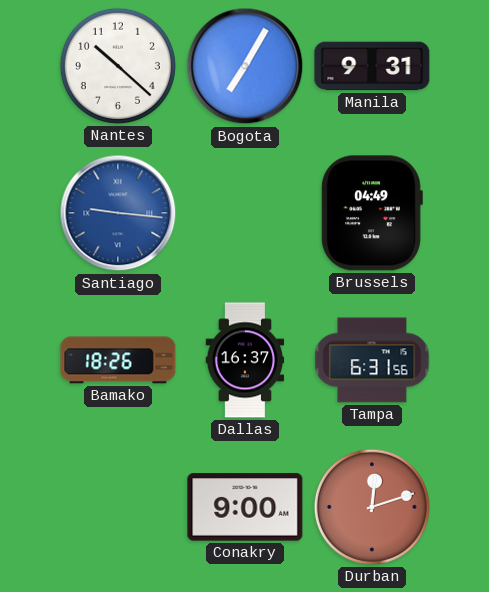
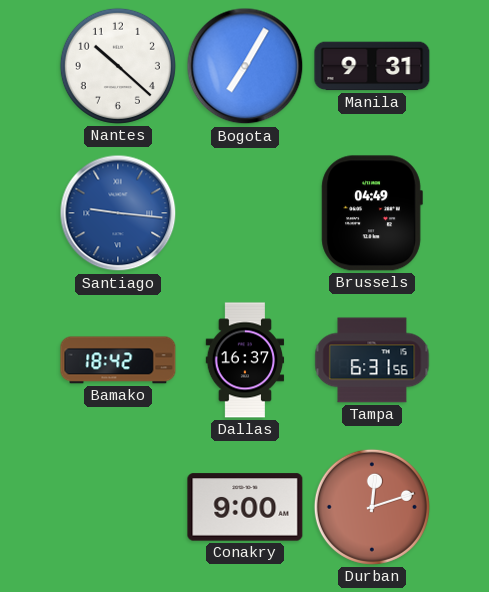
Bamako: 18:26 -> 18:42
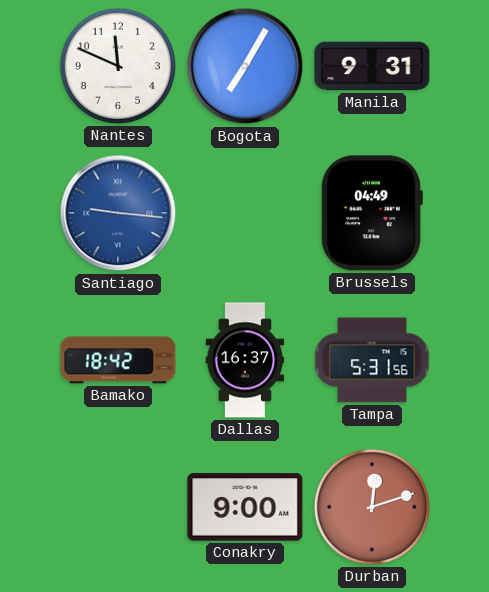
Nantes: 10:22 -> 11:49
Tampa: 6:31 -> 5:31
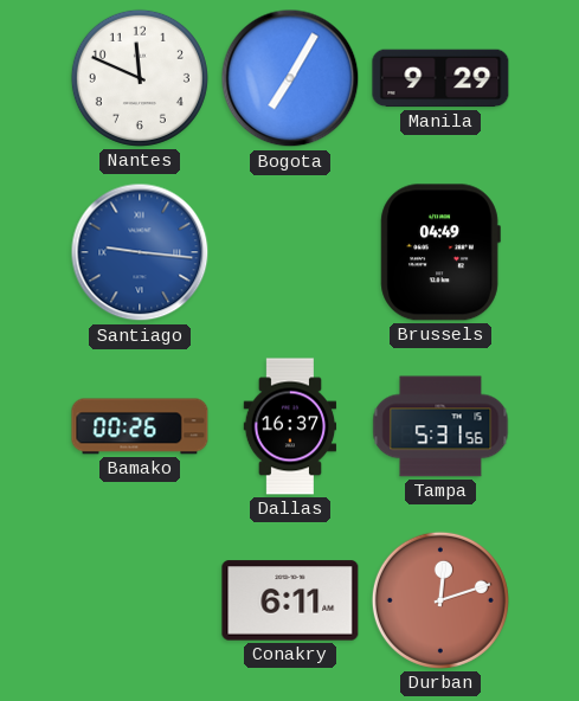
Manila: 9:31 -> 9:29
Bamako: 18:42 -> 00:26
Conakry: 9:00 -> 6:11
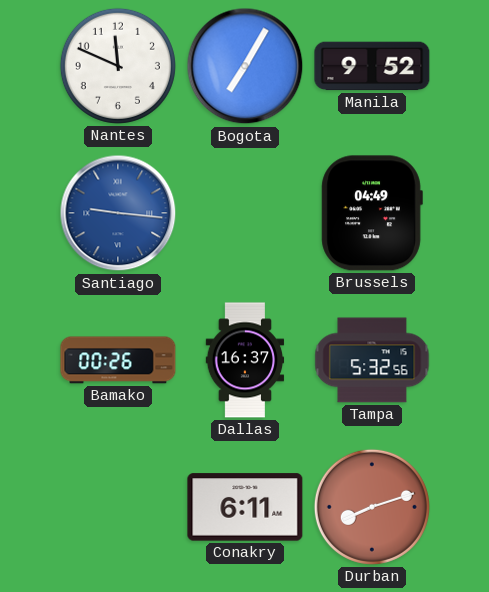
Manila: 9:29 -> 9:52
Tampa: 5:31 -> 5:32
Durban: 12:12 -> 8:12
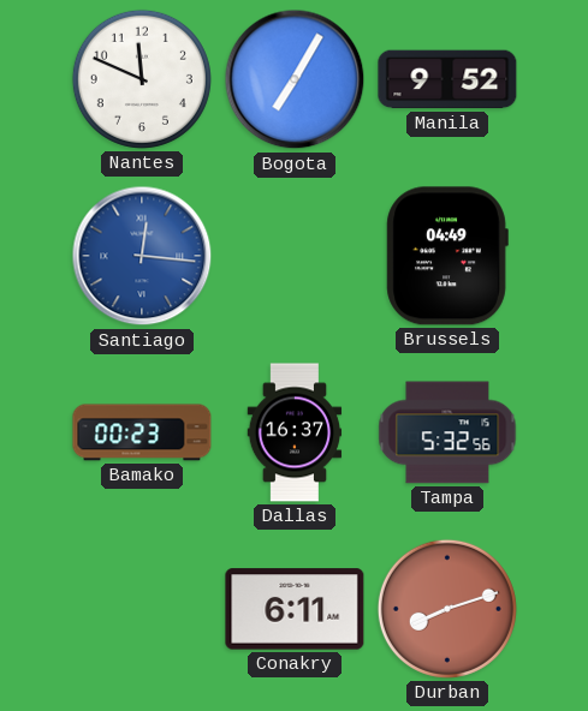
Santiago: 9:16 -> 12:16
Bamako: 00:26 -> 00:23
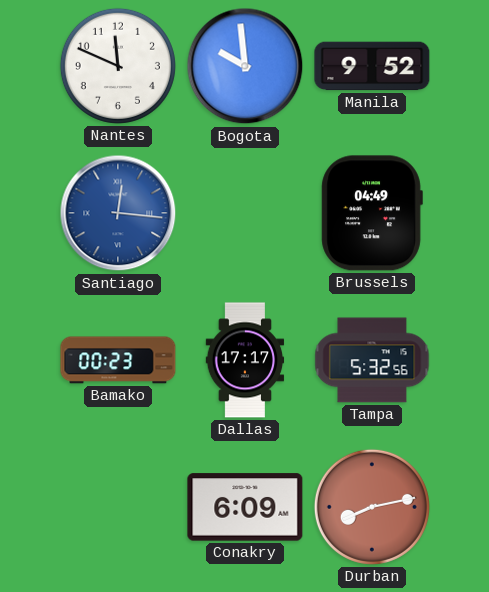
Bogota: 7:05 -> 9:59
Dallas: 16:37 -> 17:17
Conakry: 6:11 -> 6:09
Durban: 8:12 -> 8:13
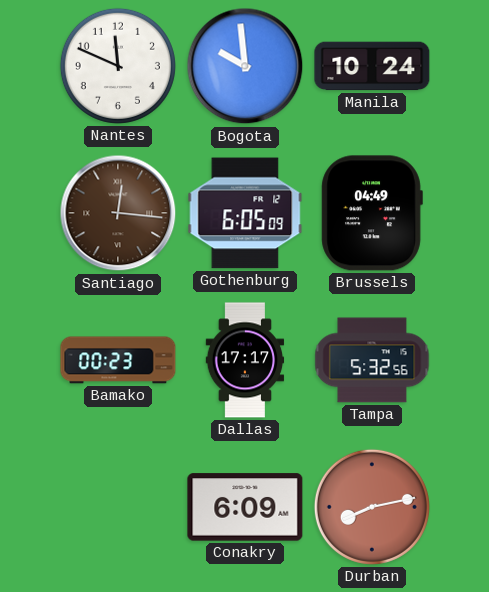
Manila: 9:52 -> 10:24
Santiago dial: blue -> brown
Gothenburg: none -> 6:05
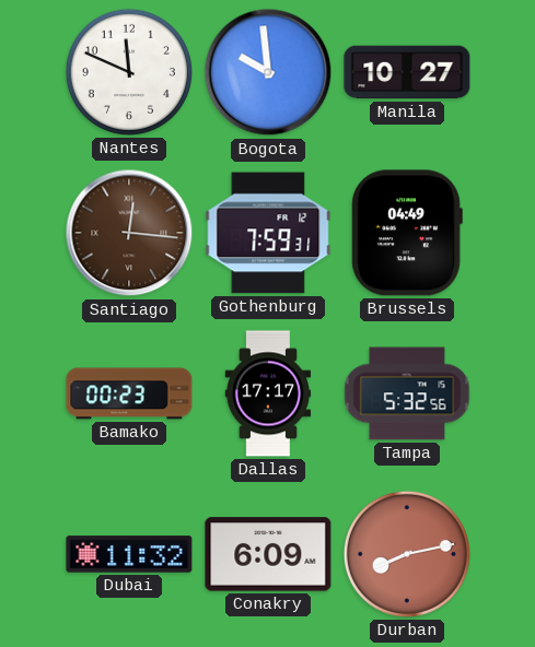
Manila: 10:24 -> 10:27
Gothenburg: 6:05 -> 7:59
Dubai: none -> 11:32
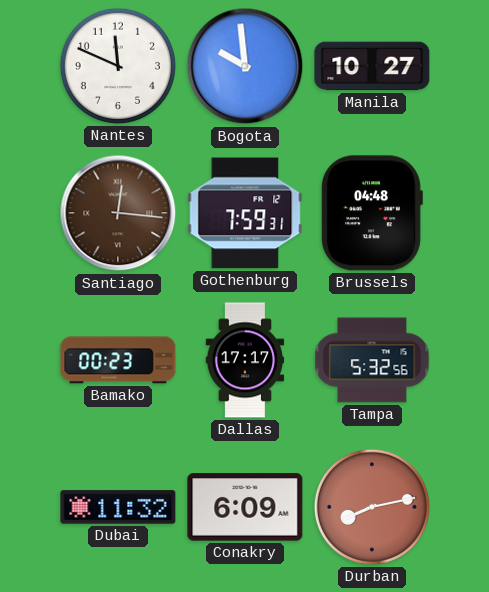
Brussels: 04:49 -> 04:48
